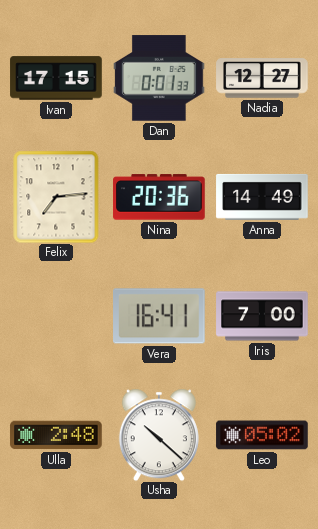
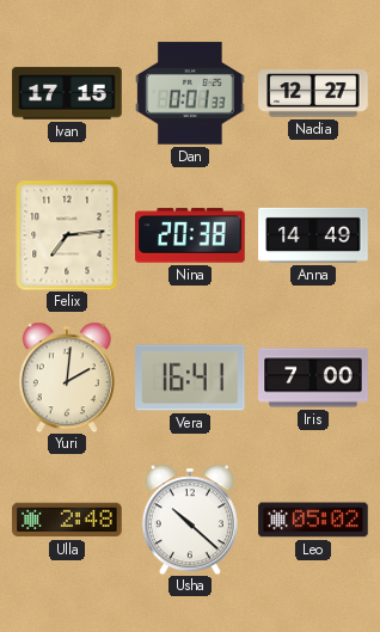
Nina: 20:36 -> 20:38
Yuri: none -> 2:01
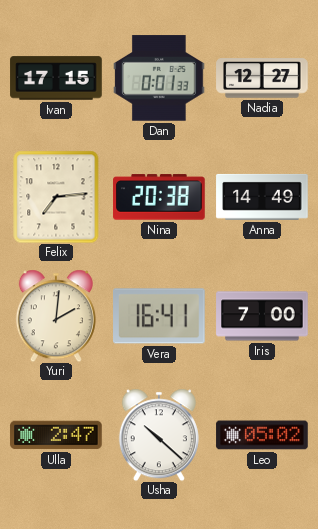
Ulla: 2:48 -> 2:47
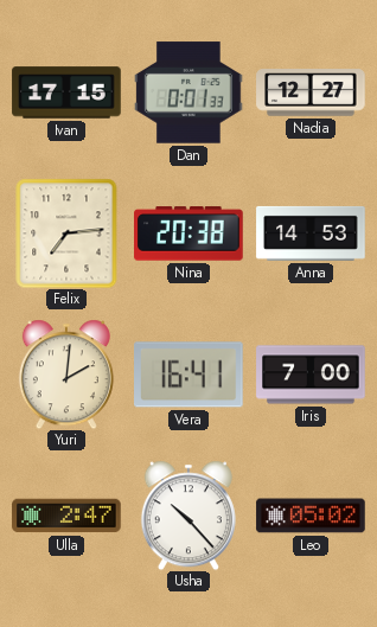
Anna: 14:49 -> 14:53
Usha: 10:22 -> 10:23
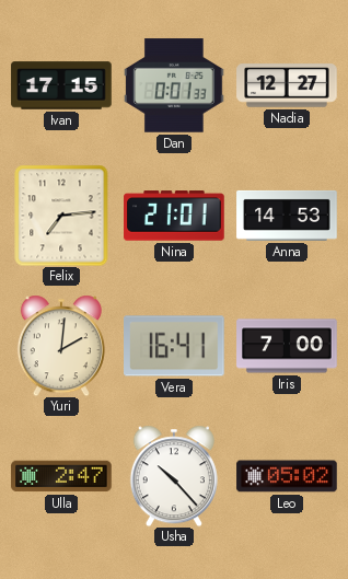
Nina: 20:38 -> 21:01
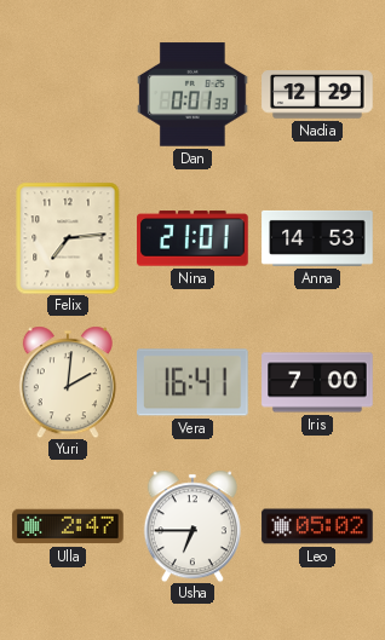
Ivan: 17:15 -> none
Nadia: 12:27 -> 12:29
Usha: 10:23 -> 6:45
